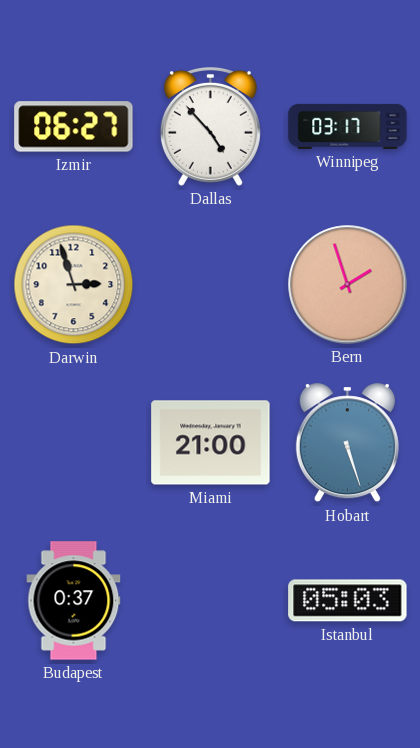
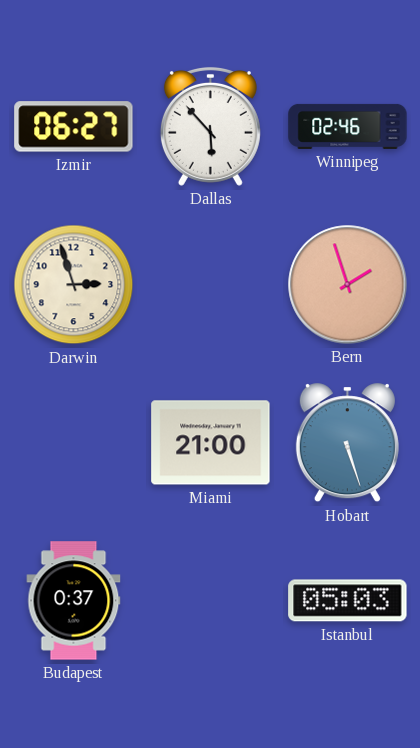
Dallas: 4:53 -> 5:53
Winnipeg: 03:17 -> 02:46
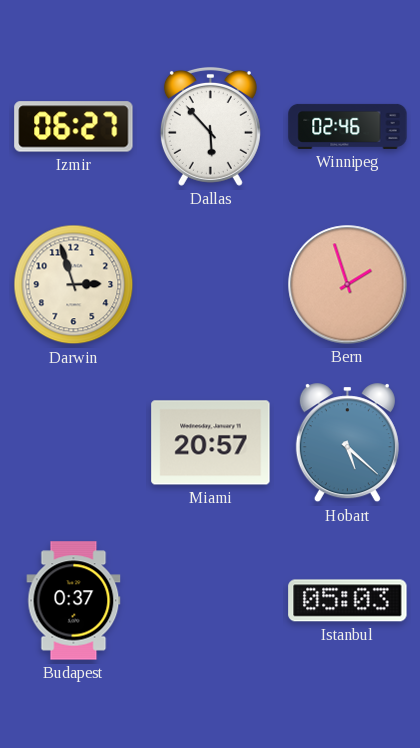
Miami: 21:00 -> 20:57
Hobart: 5:27 -> 5:22
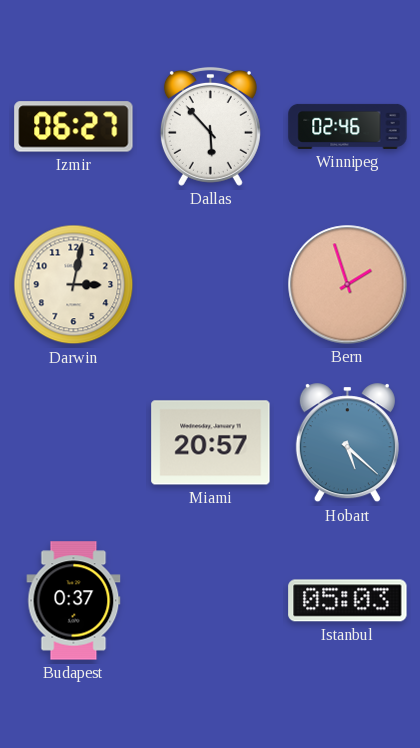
Darwin: 2:57 -> 3:02
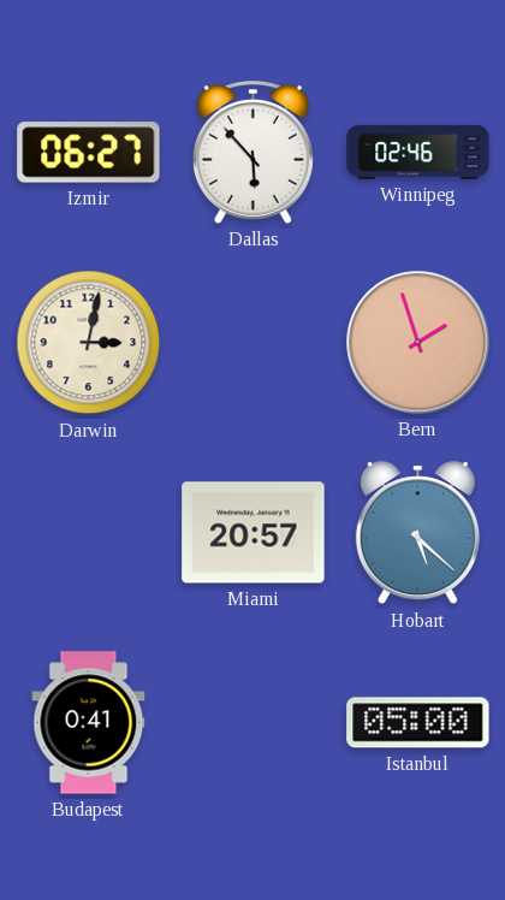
Budapest: 0:37 -> 0:41
Istanbul: 05:03 -> 05:00
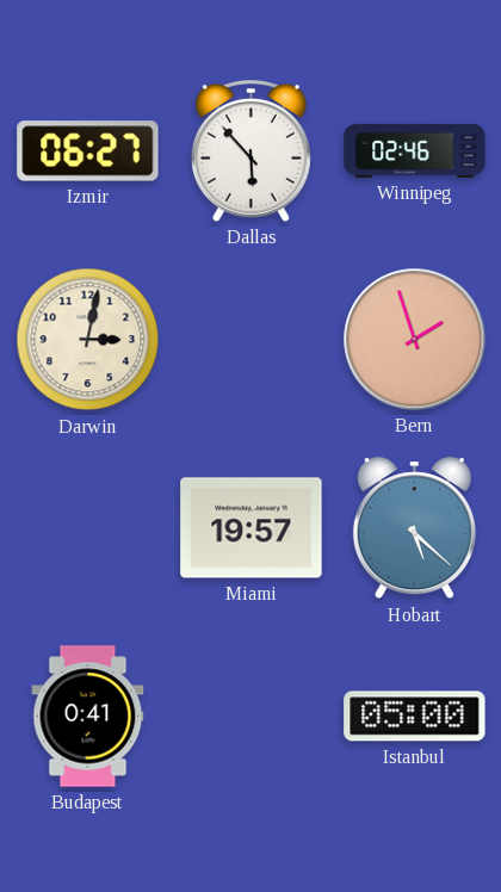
Miami: 20:57 -> 19:57
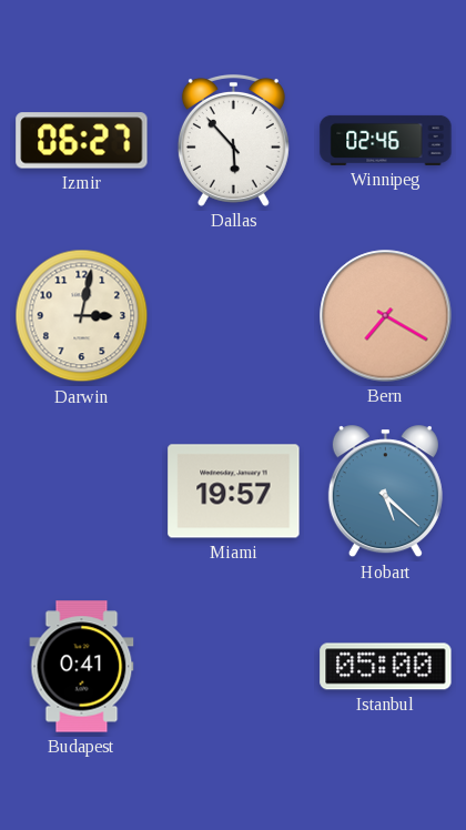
Bern: 1:57 -> 7:20
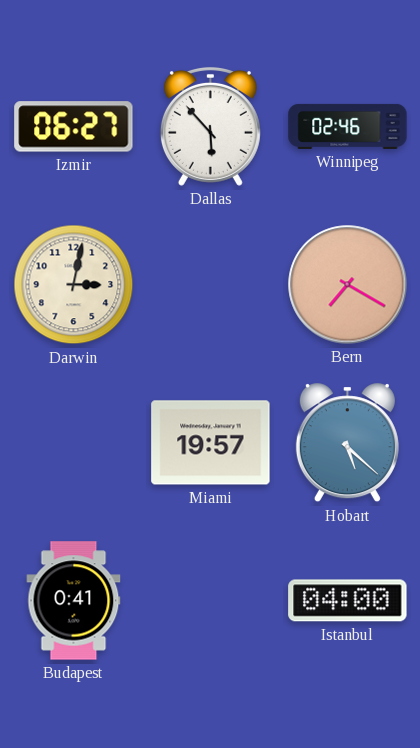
Istanbul: 05:00 -> 04:00
